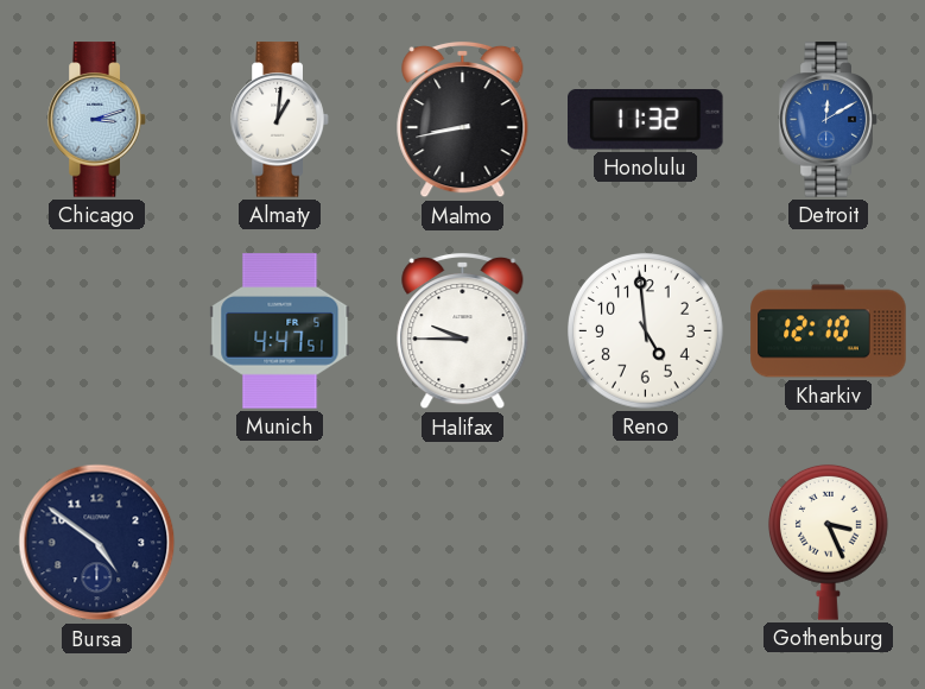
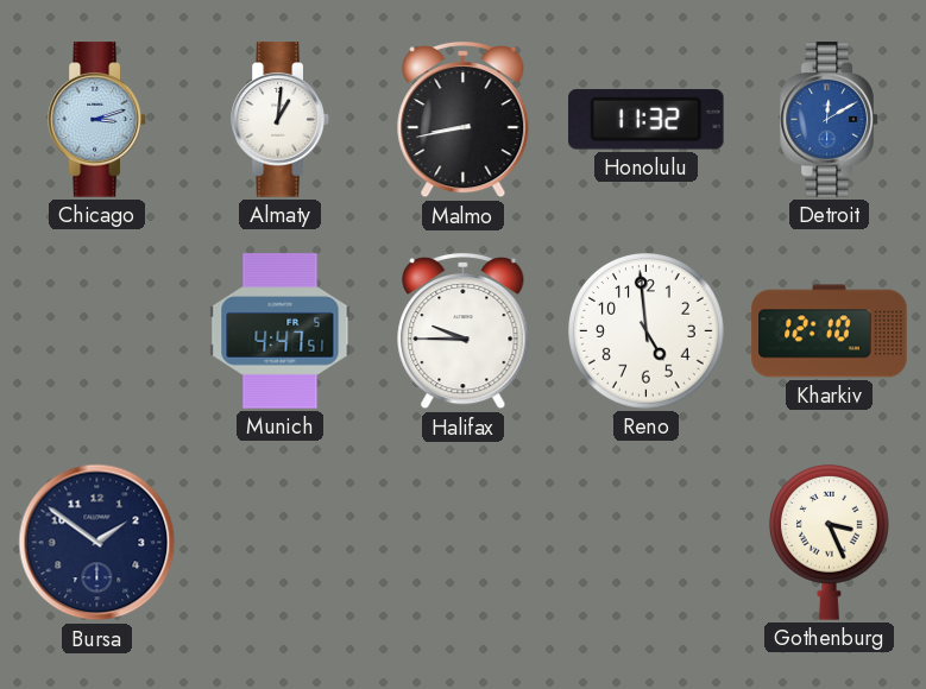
Bursa: 4:51 -> 1:51
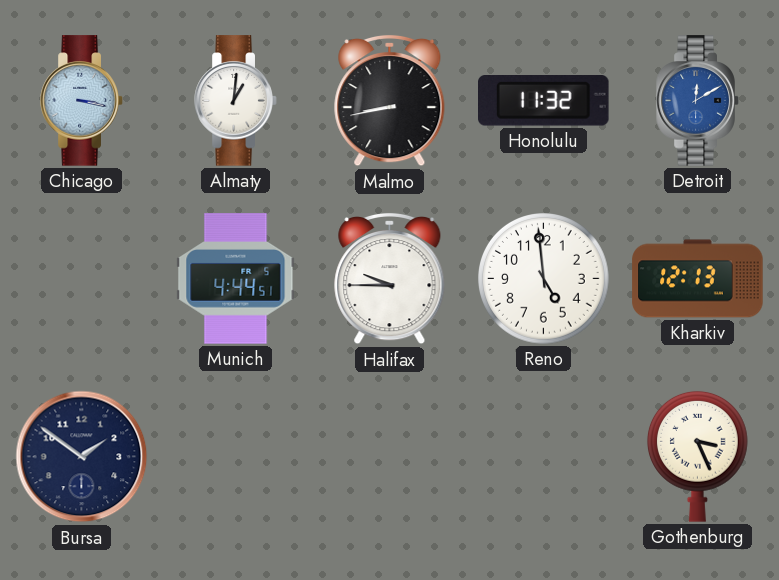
Chicago: 3:12 -> 3:17
Munich: 4:47 -> 4:44
Kharkiv: 12:10 -> 12:13
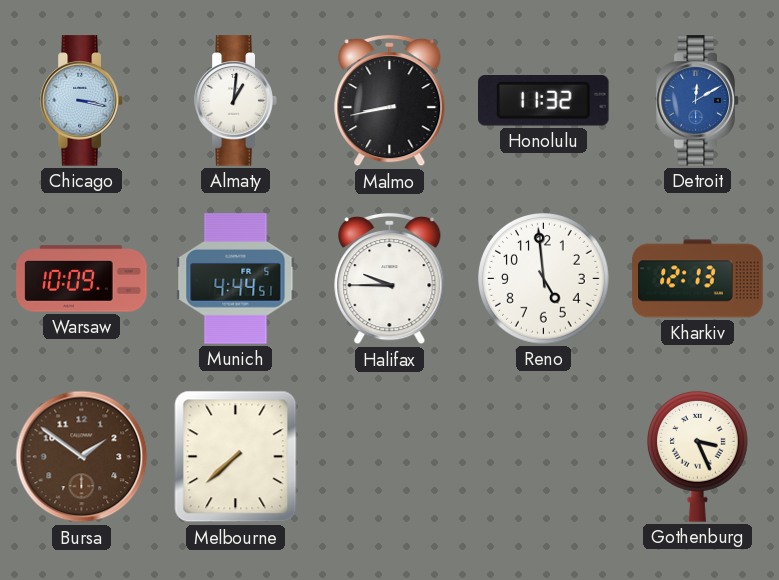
Warsaw: none -> 10:09
Bursa dial: navy -> brown
Melbourne: none -> 7:38
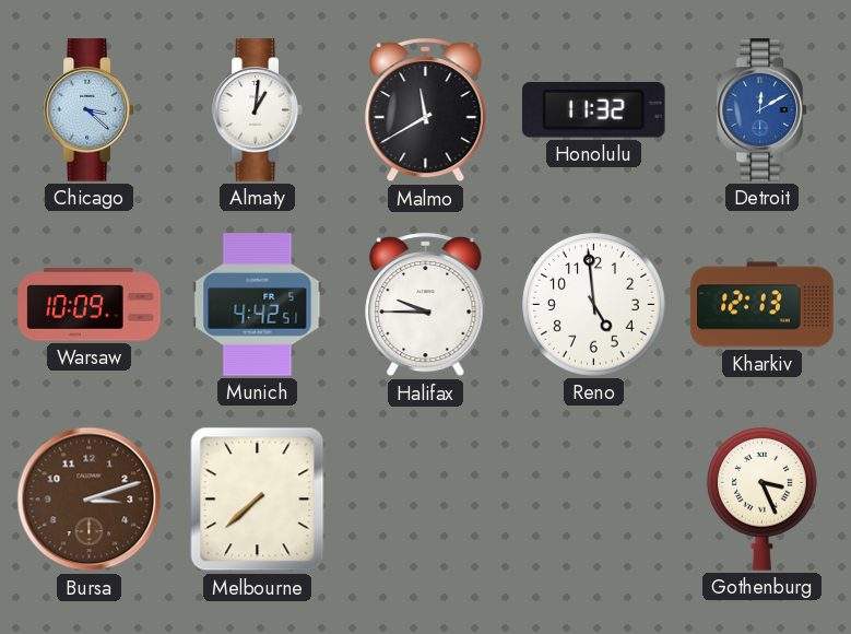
Chicago: 3:17 -> 3:22
Malmo: 8:43 -> 11:40
Munich: 4:44 -> 4:42
Bursa: 1:51 -> 3:12
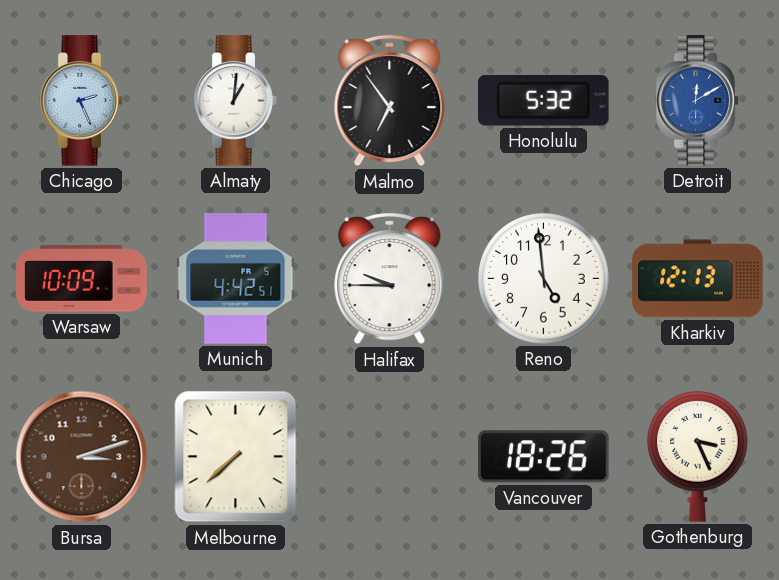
Chicago: 3:22 -> 2:26
Malmo: 11:40 -> 6:54
Honolulu: 11:32 -> 5:32
Vancouver: none -> 18:26
